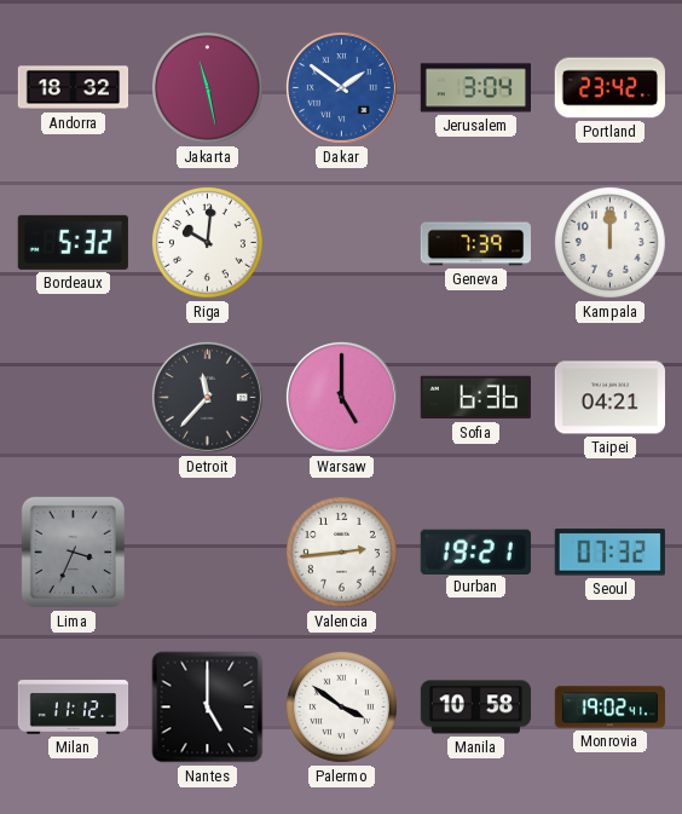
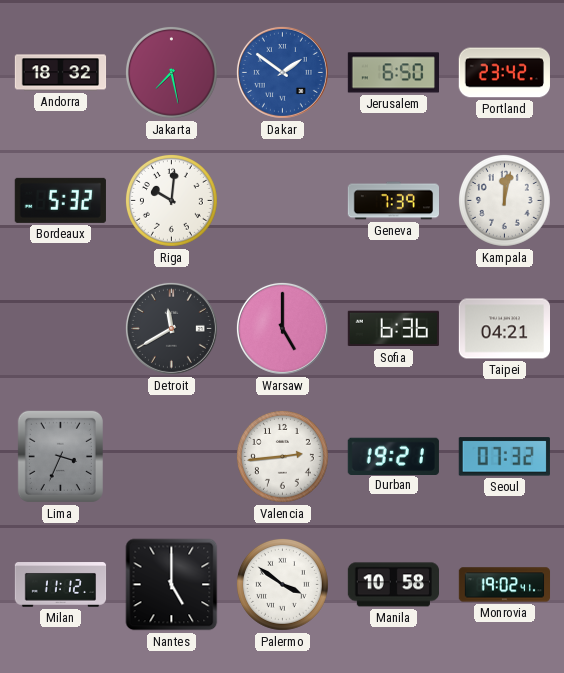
Jakarta: 11:28 -> 7:28
Jerusalem: 3:04 -> 6:50
Kampala: 12:00 -> 12:02
Detroit: 11:37 -> 11:40
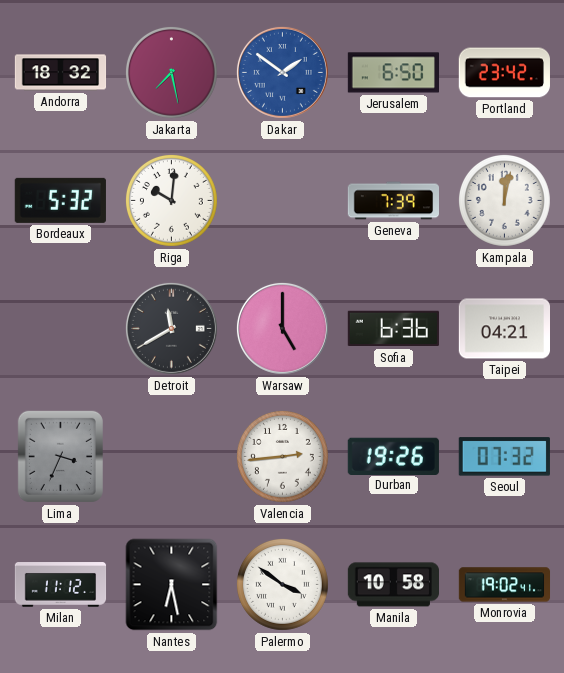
Durban: 19:21 -> 19:26
Nantes: 5:00 -> 6:28
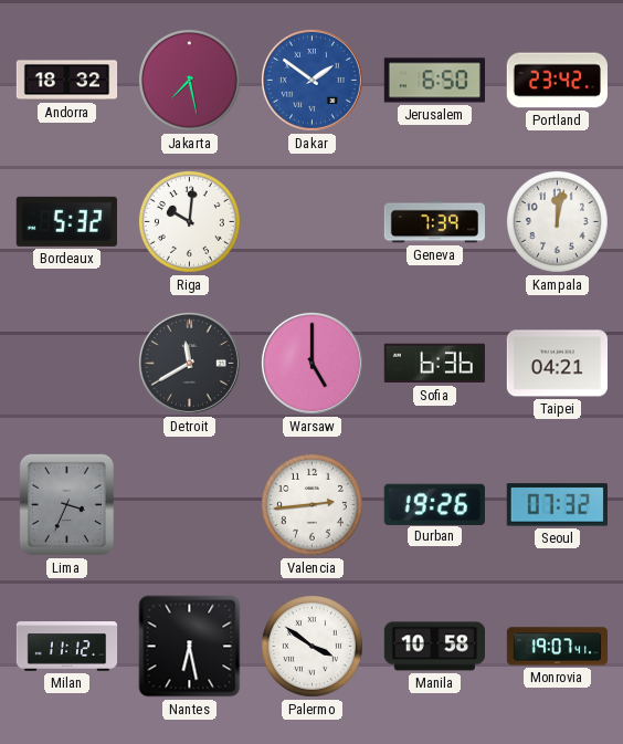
Monrovia: 19:02 -> 19:07
